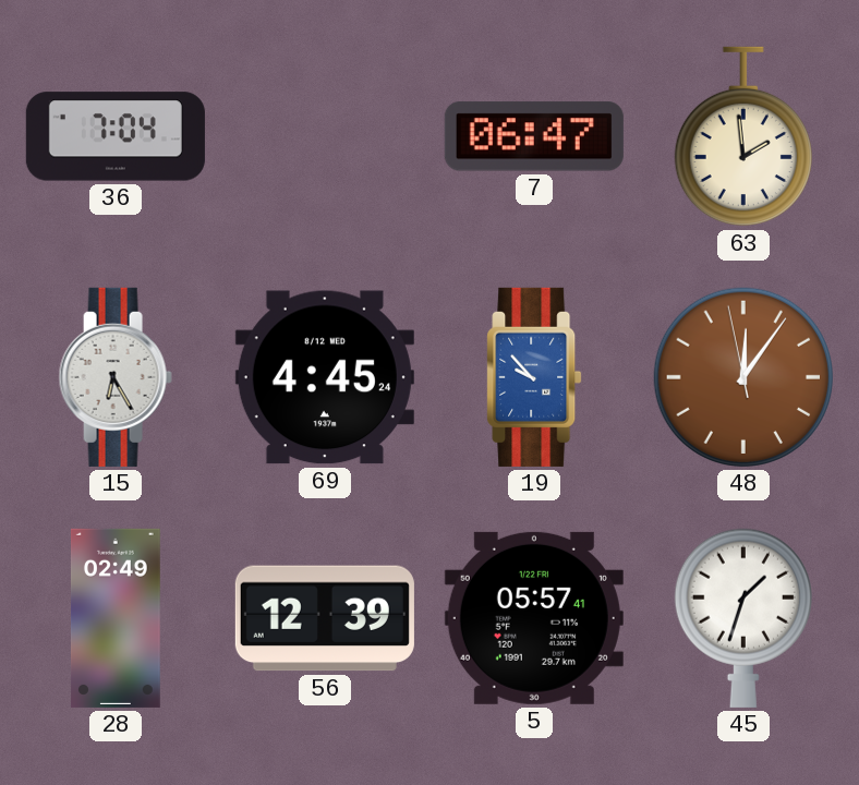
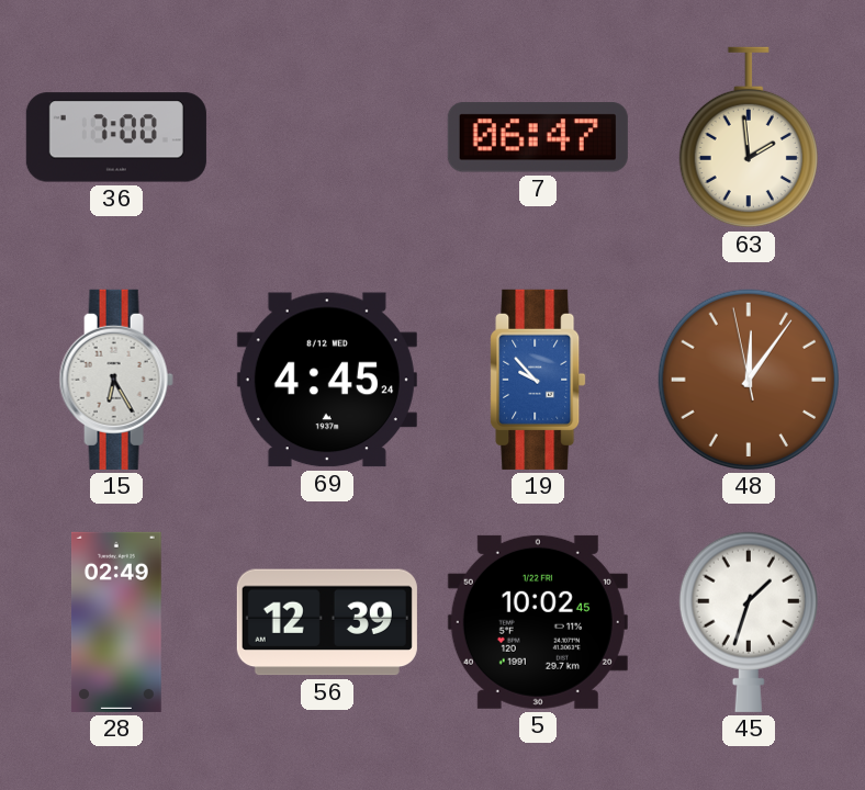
36: 7:04 -> 7:00
5: 05:57 -> 10:02
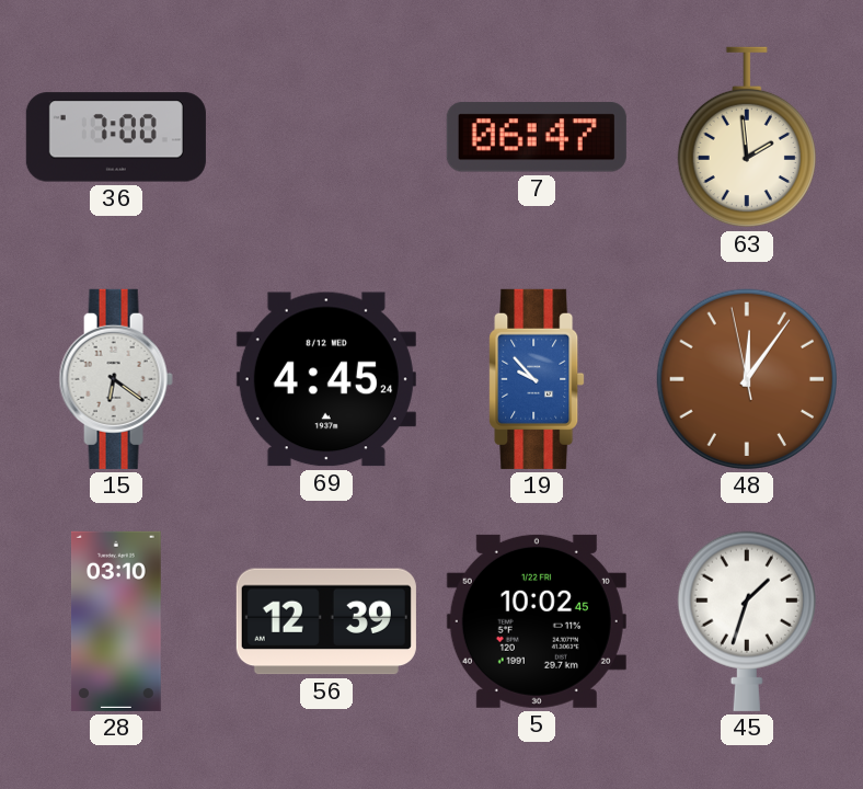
15: 6:25 -> 6:21
28: 02:49 -> 03:10
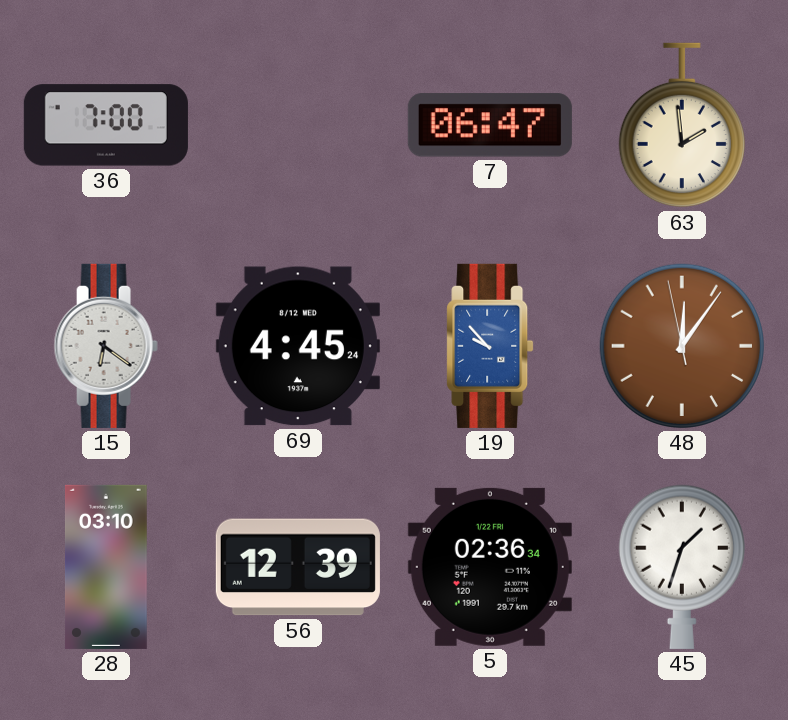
5: 10:02 -> 02:36
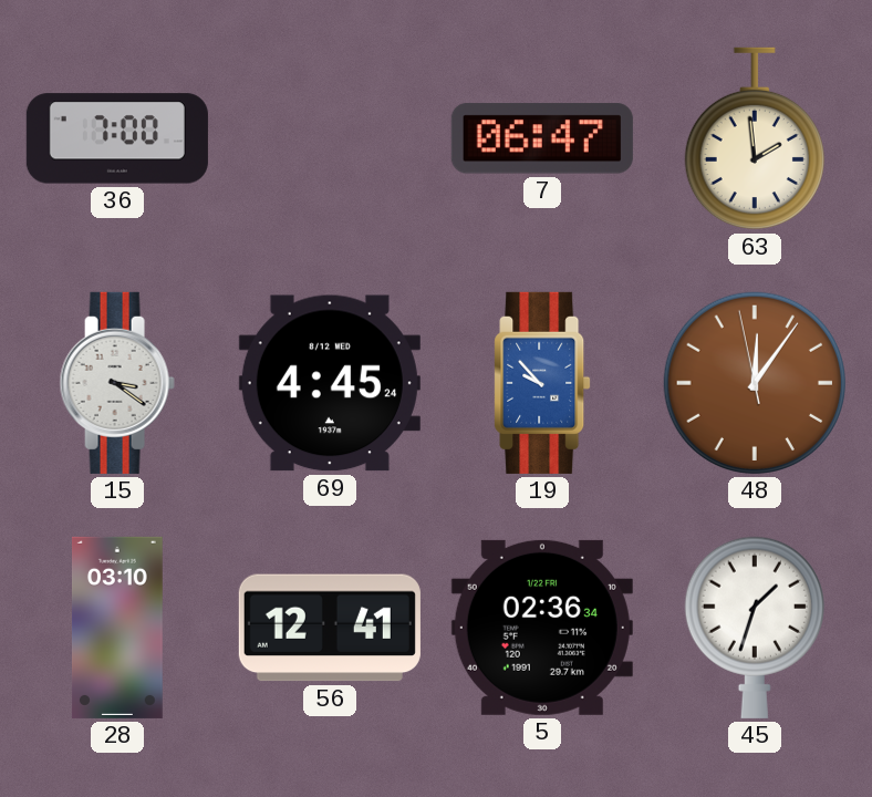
15: 6:21 -> 3:21
56: 12:39 -> 12:41
